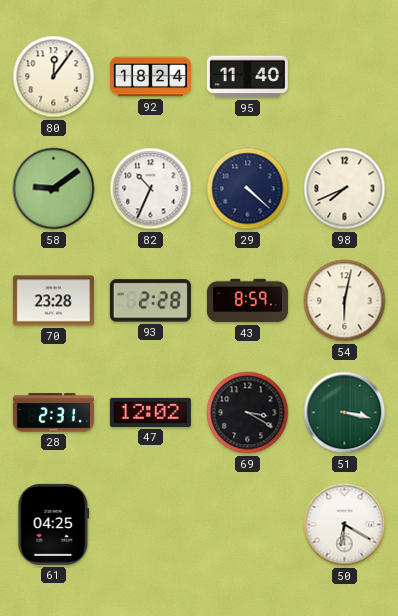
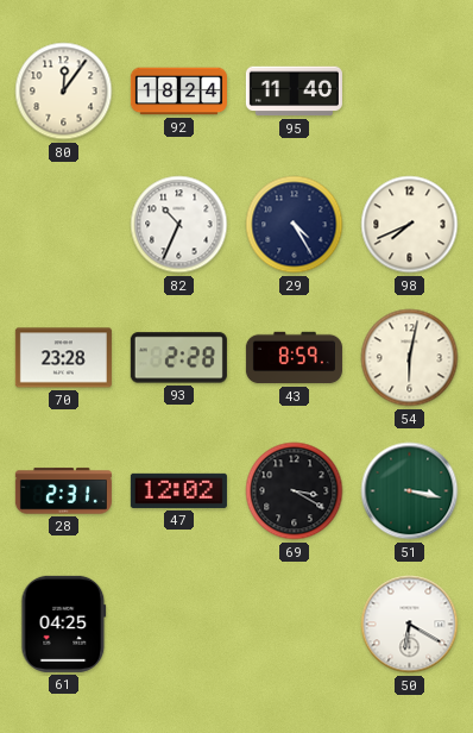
58: 9:09 -> none
29: 4:22 -> 4:25
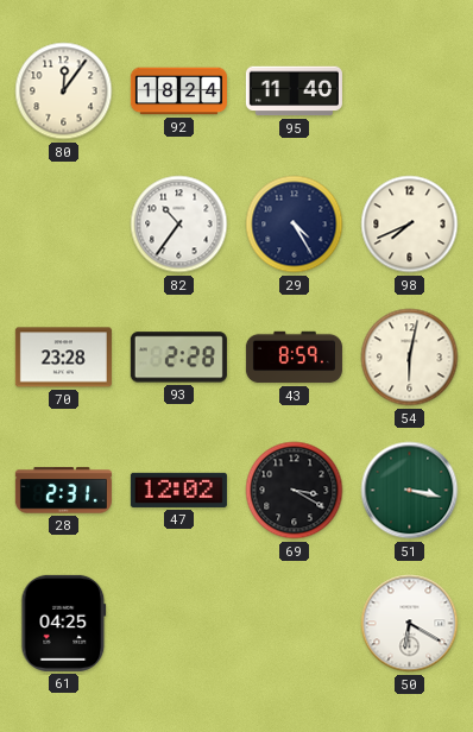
82: 10:34 -> 10:36
